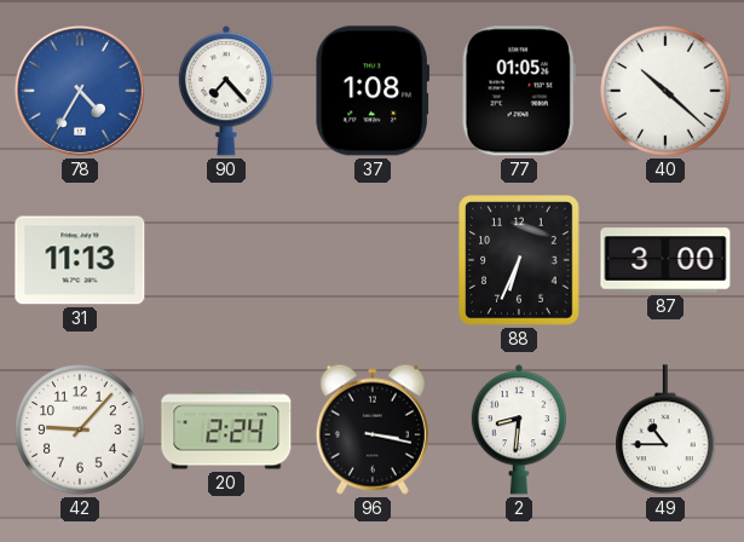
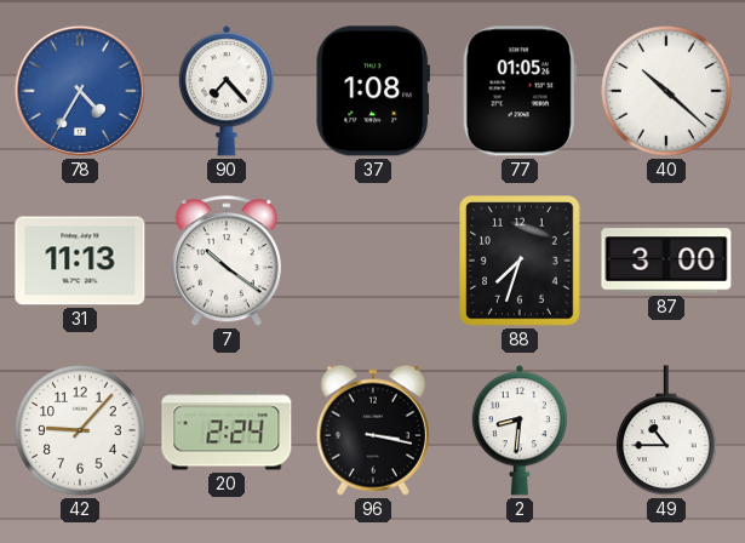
7: none -> 10:21
88: 6:34 -> 7:33
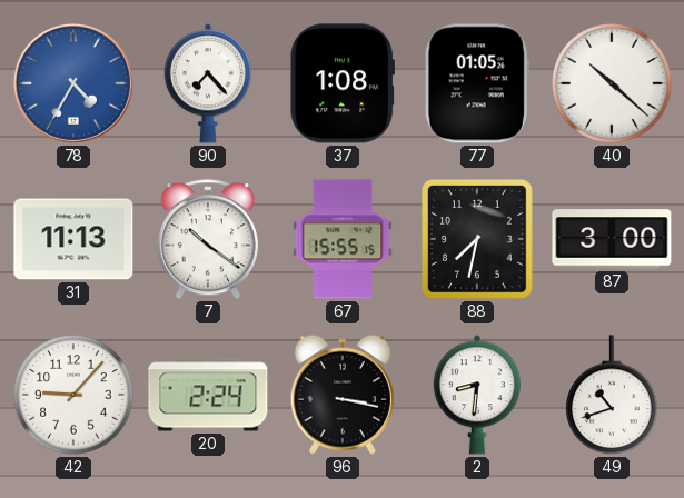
67: none -> 15:55
88: 7:33 -> 7:32
49: 10:45 -> 10:42
